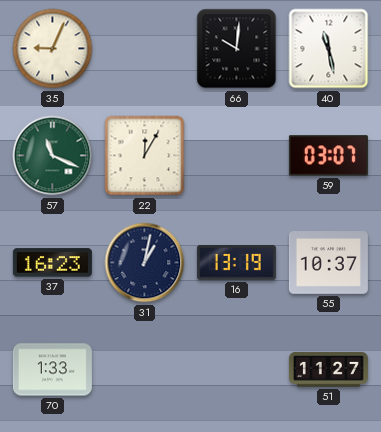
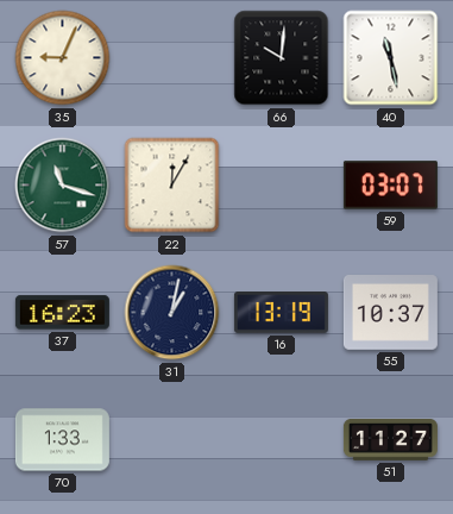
57: 11:19 -> 11:18
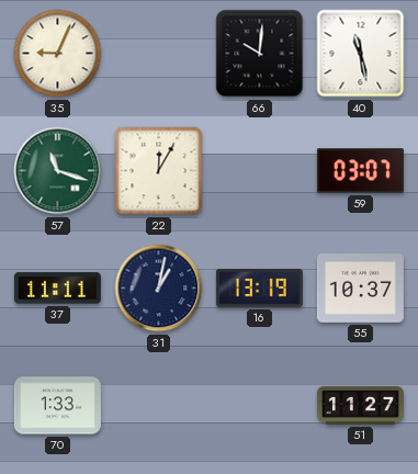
37: 16:23 -> 11:11
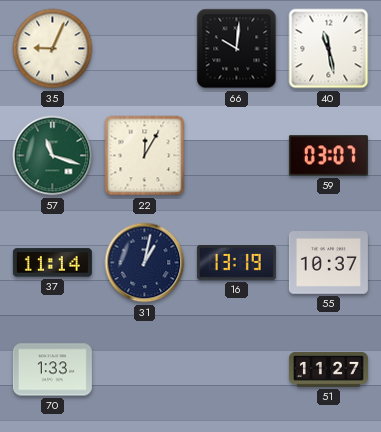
37: 11:11 -> 11:14
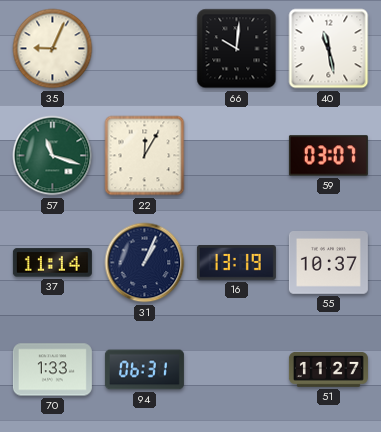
31: 1:02 -> 1:04
94: none -> 06:31
